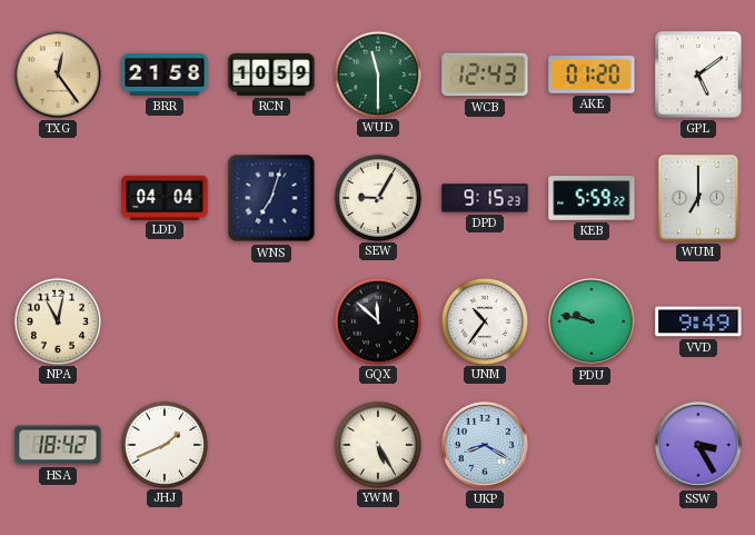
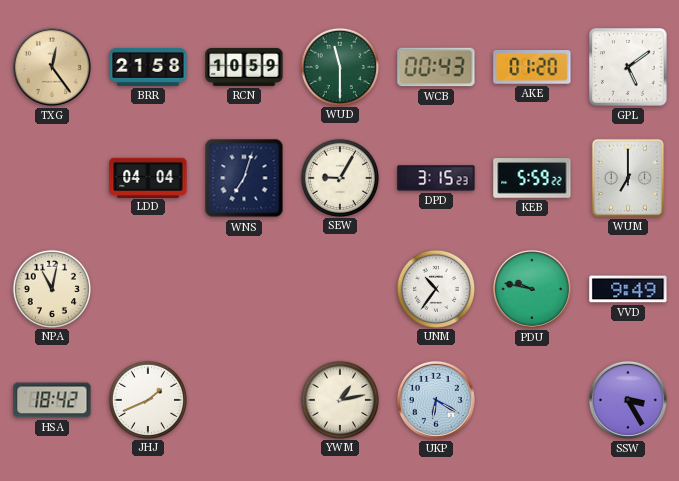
WCB: 12:43 -> 00:43
DPD: 9:15 -> 3:15
GQX: 11:52 -> none
YWM: 5:25 -> 1:13
UKP: 8:20 -> 6:20
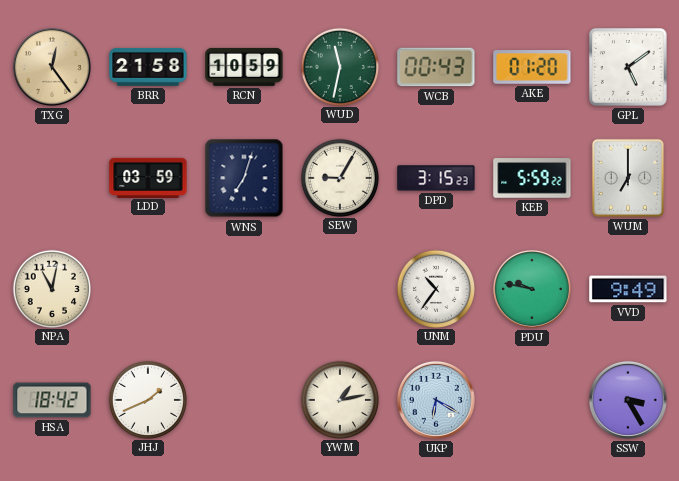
WUD: 11:30 -> 11:32
LDD: 04:04 -> 03:59
